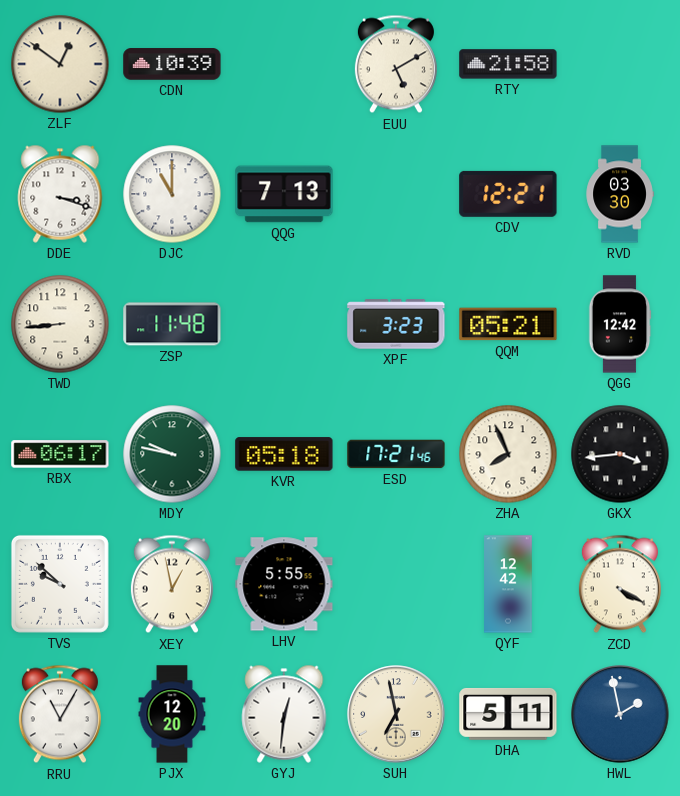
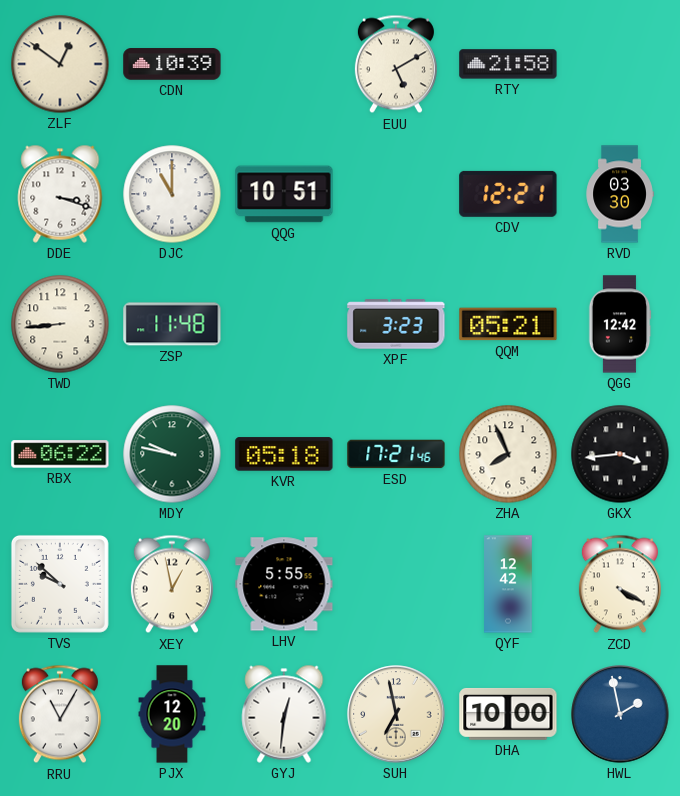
QQG: 7:13 -> 10:51
RBX: 06:17 -> 06:22
DHA: 5:11 -> 10:00
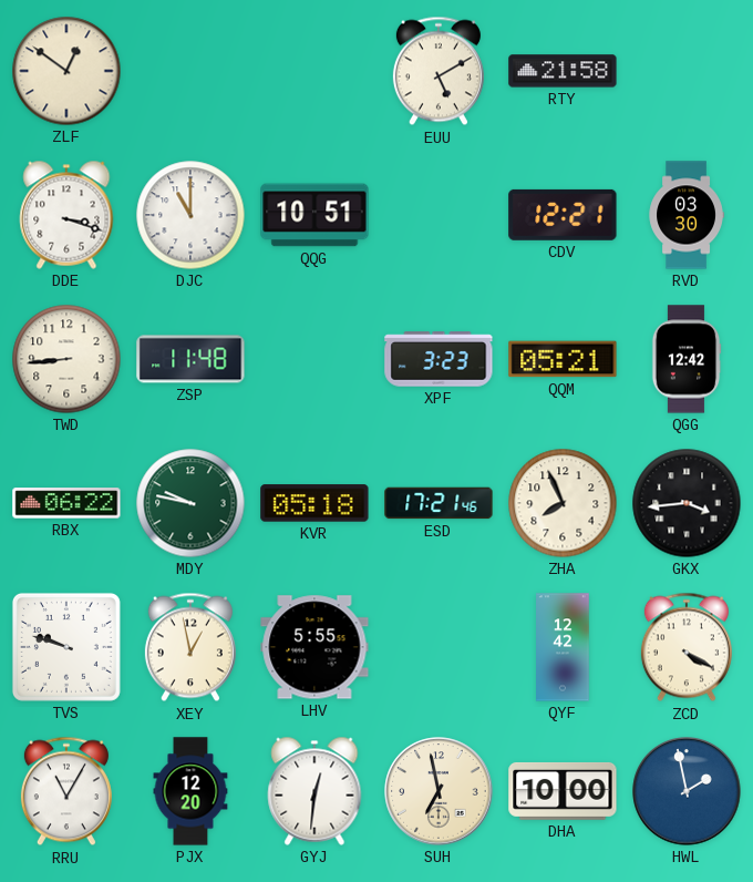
CDN: 10:39 -> none
TVS: 9:52 -> 9:48
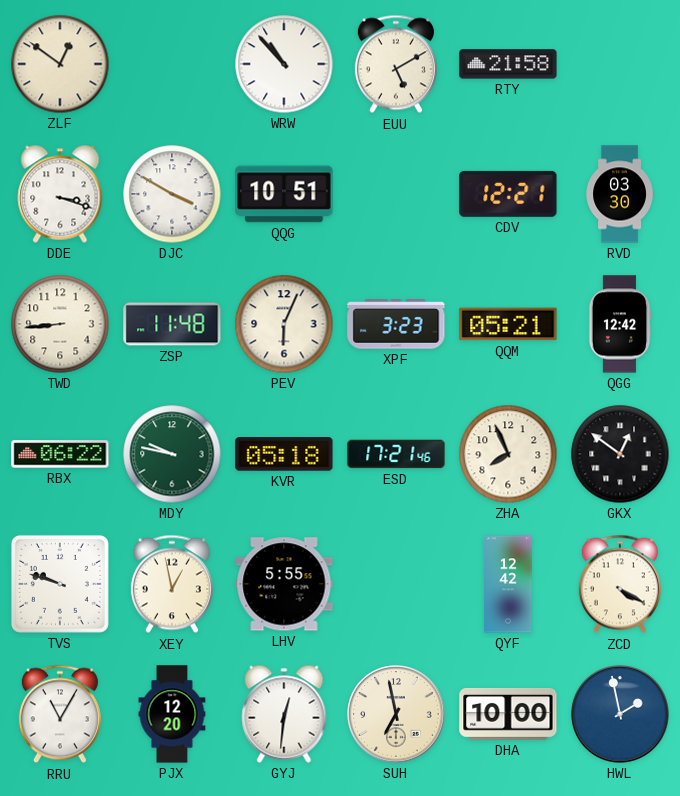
WRW: none -> 10:53
DJC: 11:00 -> 3:50
PEV: none -> 6:04
GKX: 3:44 -> 12:51
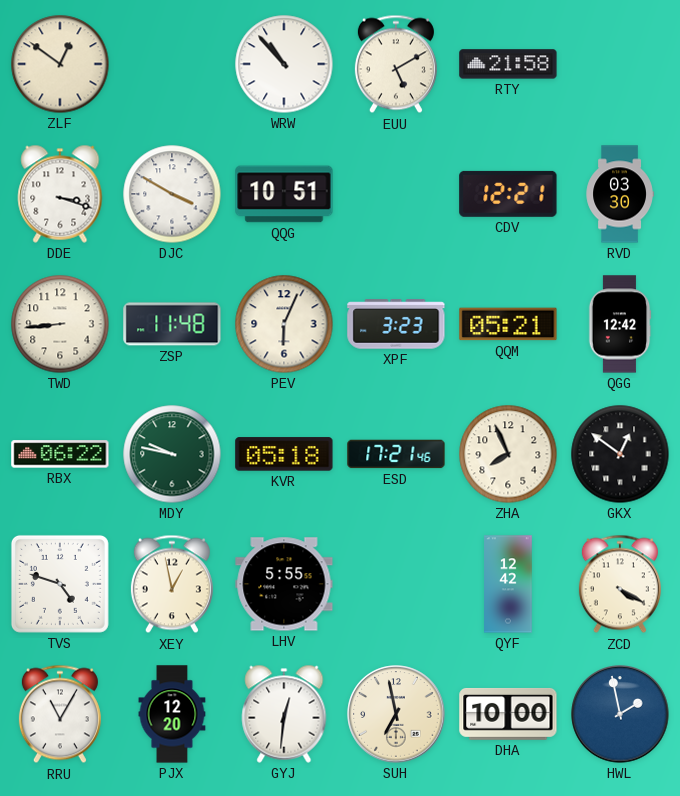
TVS: 9:48 -> 4:48
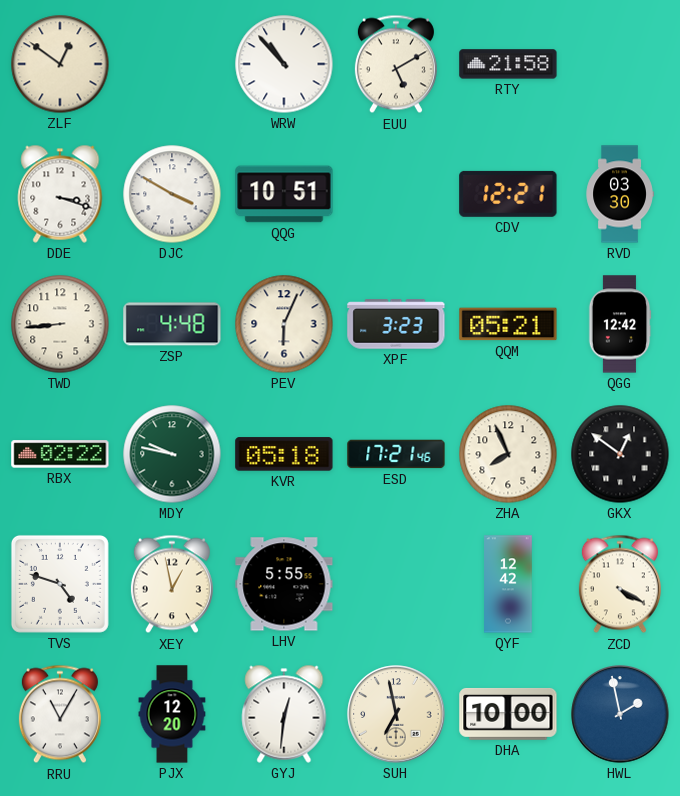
ZSP: 11:48 -> 4:48
RBX: 06:22 -> 02:22
